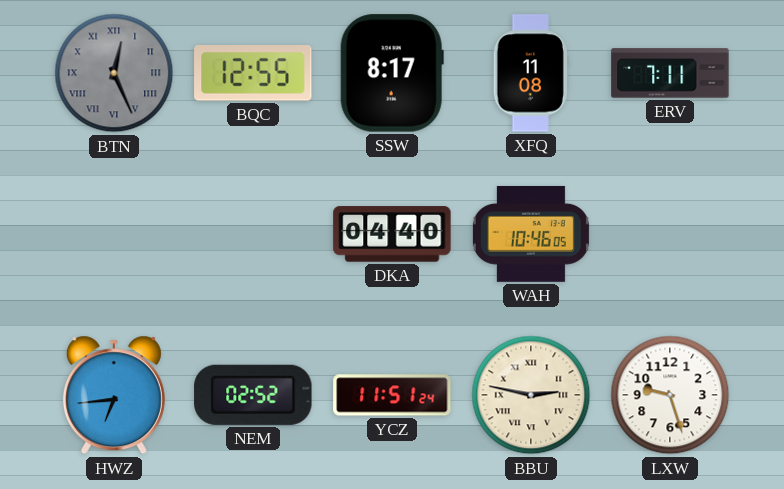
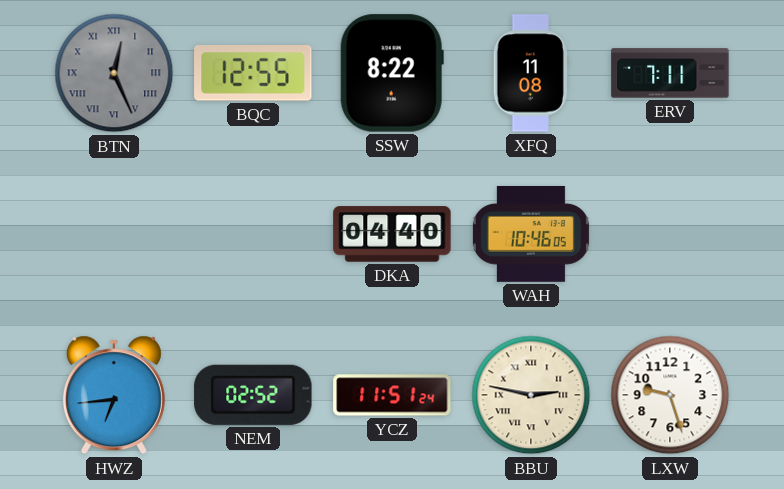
SSW: 8:17 -> 8:22
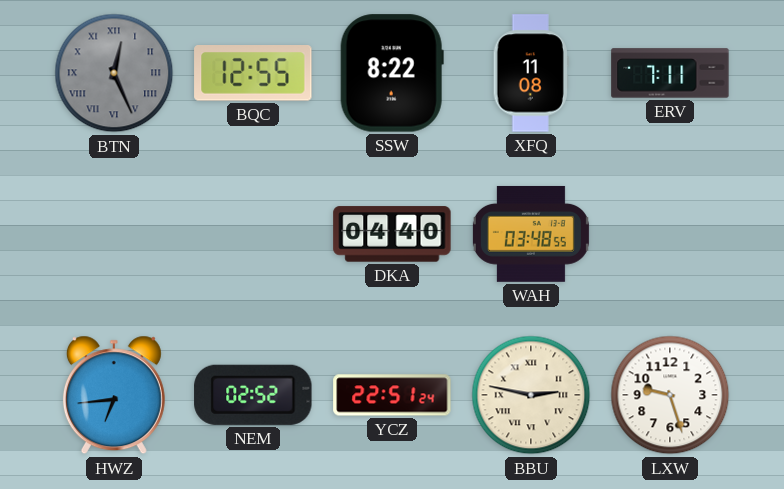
WAH: 10:46 -> 03:48
YCZ: 11:51 -> 22:51
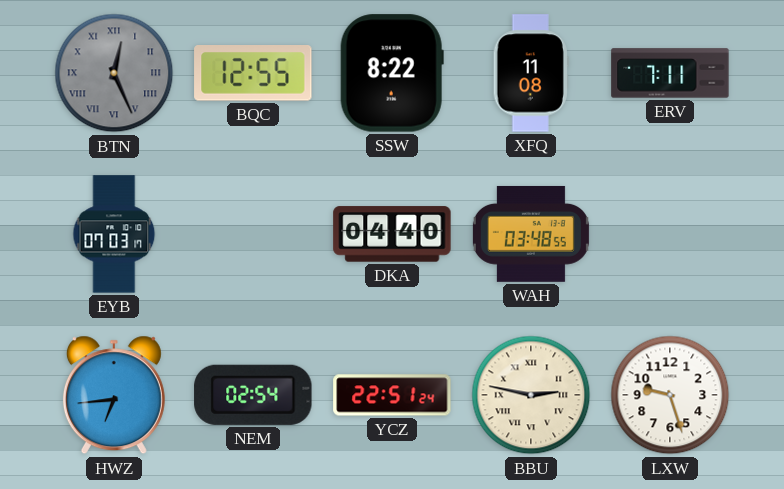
EYB: none -> 07:03
NEM: 02:52 -> 02:54
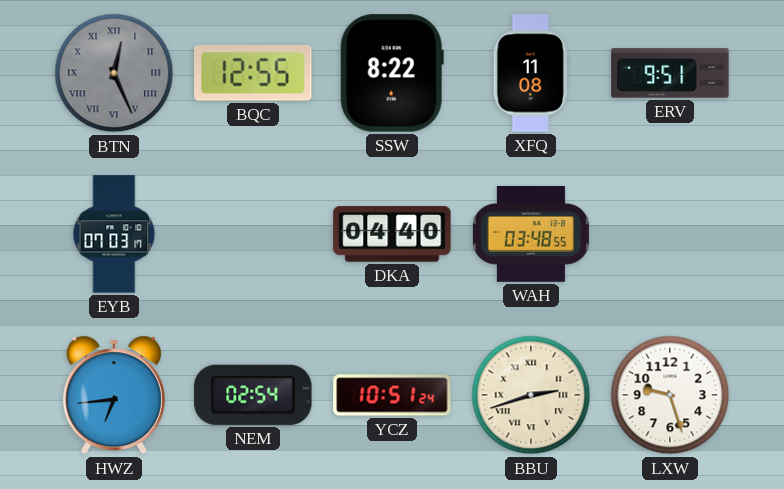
ERV: 7:11 -> 9:51
YCZ: 22:51 -> 10:51
BBU: 2:47 -> 2:42
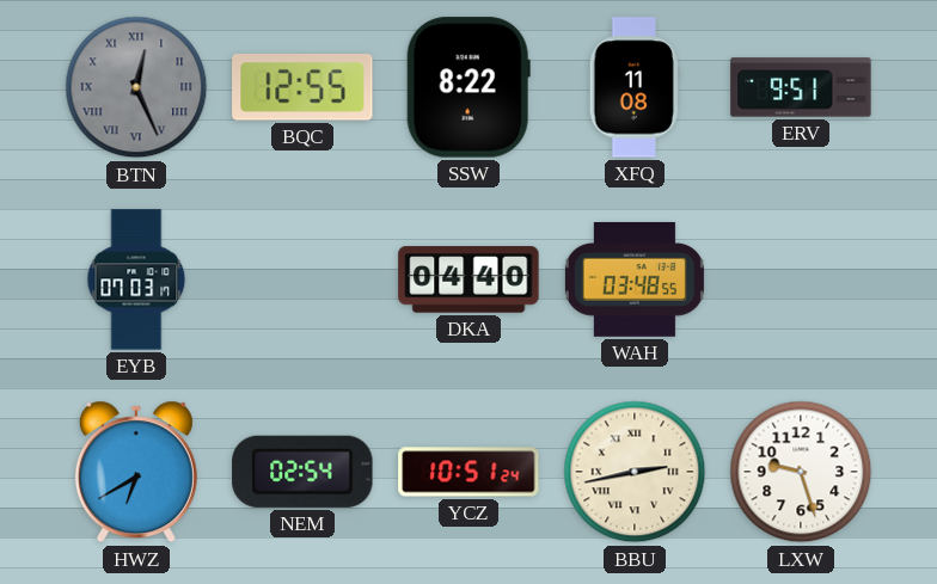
HWZ: 6:44 -> 6:40
BBU: 2:42 -> 2:43
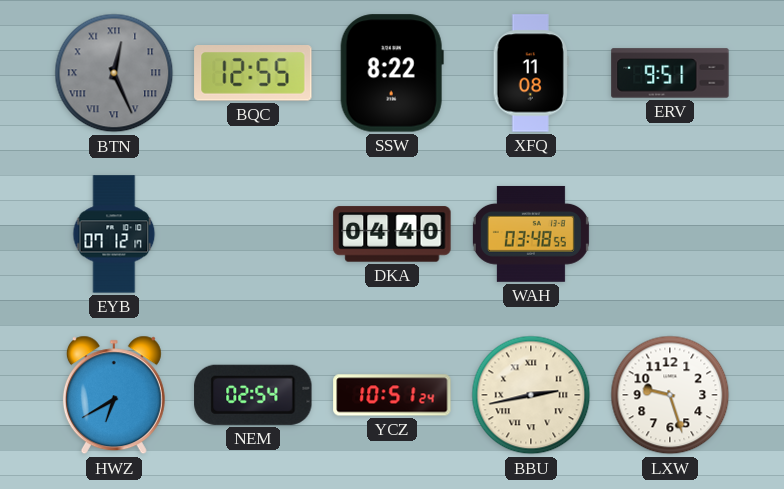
EYB: 07:03 -> 07:12
